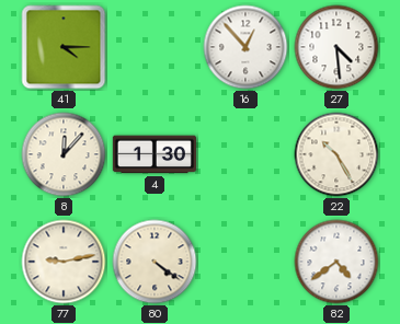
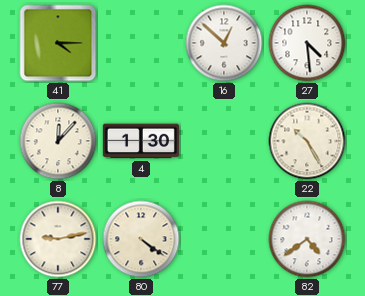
16: 12:53 -> 12:52
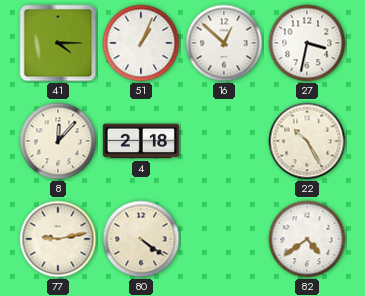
51: none -> 1:04
27: 4:29 -> 3:32
4: 1:30 -> 2:18
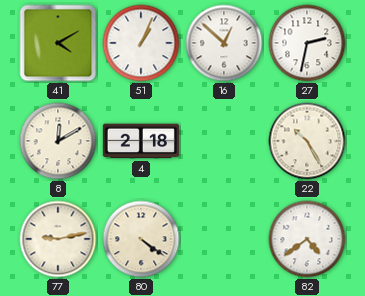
41: 4:15 -> 4:10
27: 3:32 -> 2:32
8: 12:07 -> 12:10
